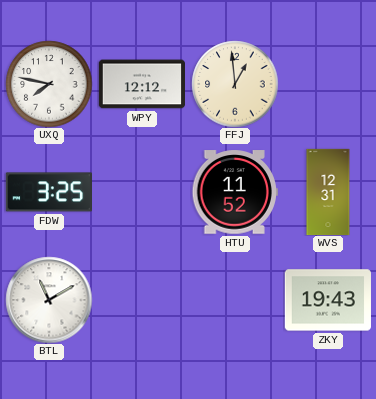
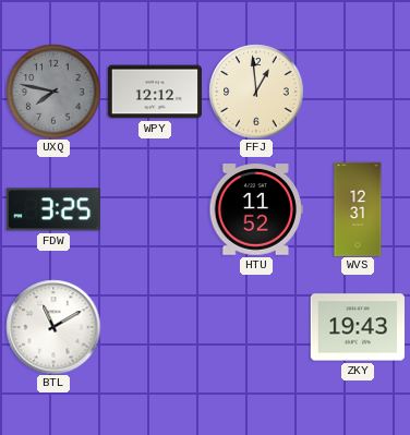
UXQ dial: white -> grey
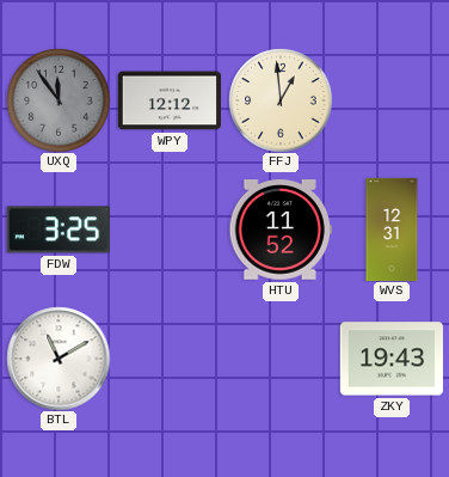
UXQ: 7:47 -> 11:54
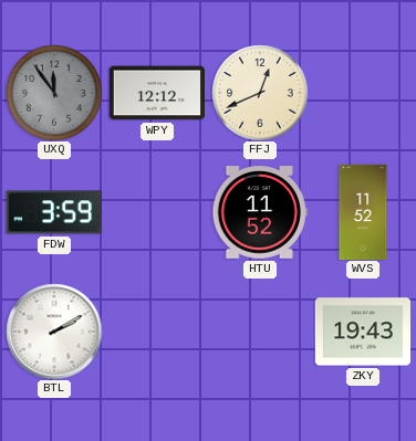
FFJ: 12:59 -> 12:41
FDW: 3:25 -> 3:59
WVS: 12:31 -> 11:52
BTL: 11:10 -> 2:10
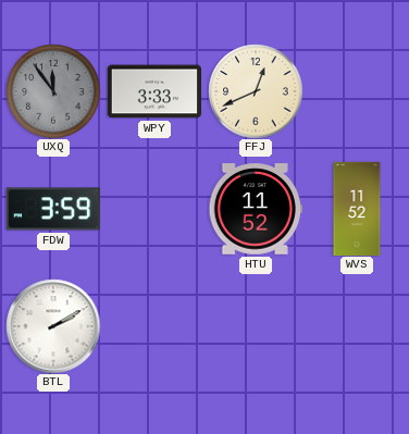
WPY: 12:12 -> 3:33
ZKY: 19:43 -> none
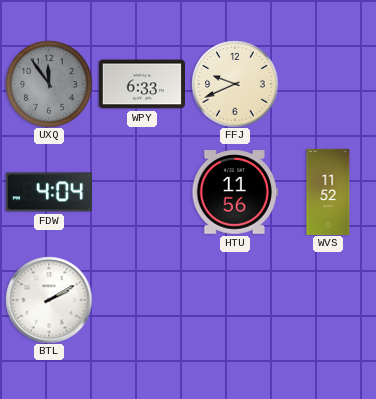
WPY: 3:33 -> 6:33
FFJ: 12:41 -> 9:41
FDW: 3:59 -> 4:04
HTU: 11:52 -> 11:56
